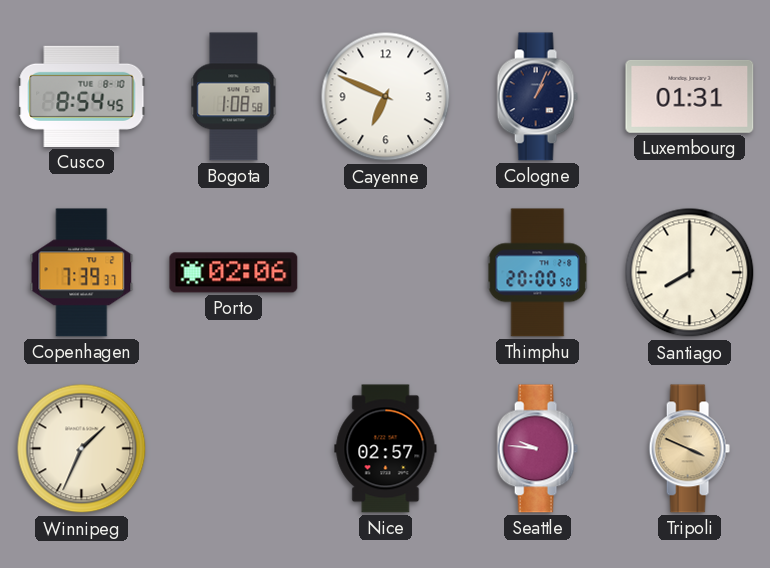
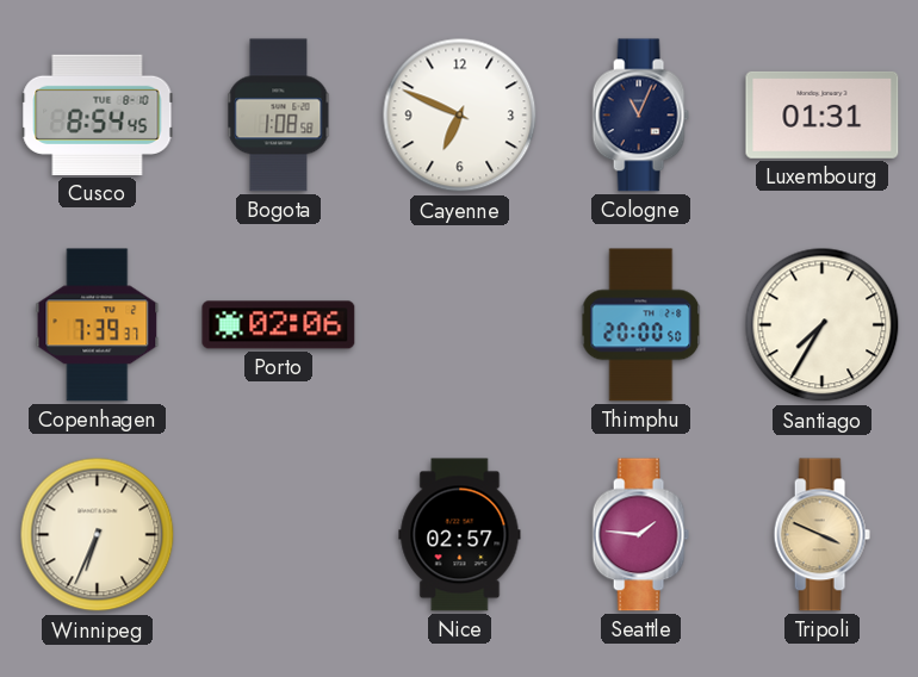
Cologne: 1:04 -> 11:04
Santiago: 8:00 -> 7:35
Winnipeg: 1:34 -> 6:34
Seattle: 9:46 -> 1:46
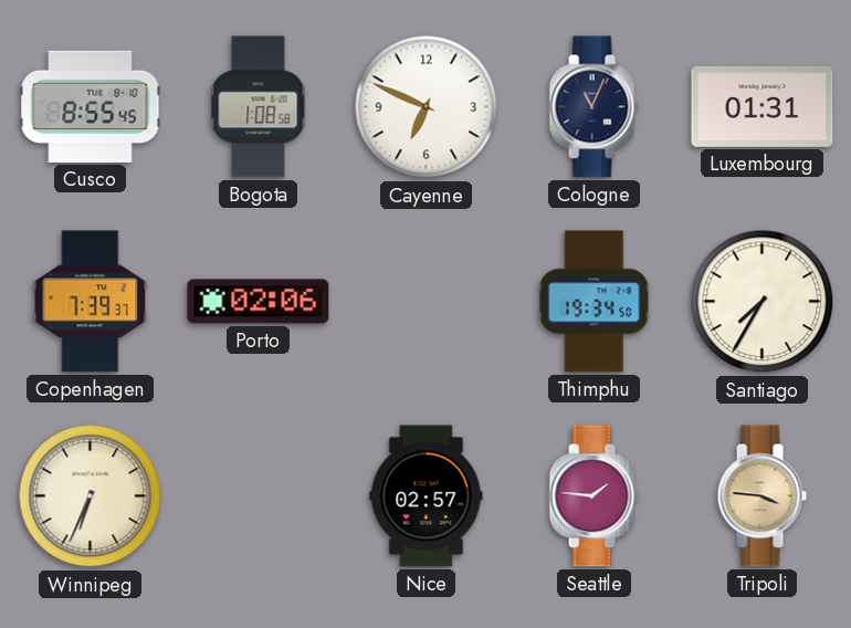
Cusco: 8:54 -> 8:55
Thimphu: 20:00 -> 19:34
Tripoli: 3:49 -> 3:46
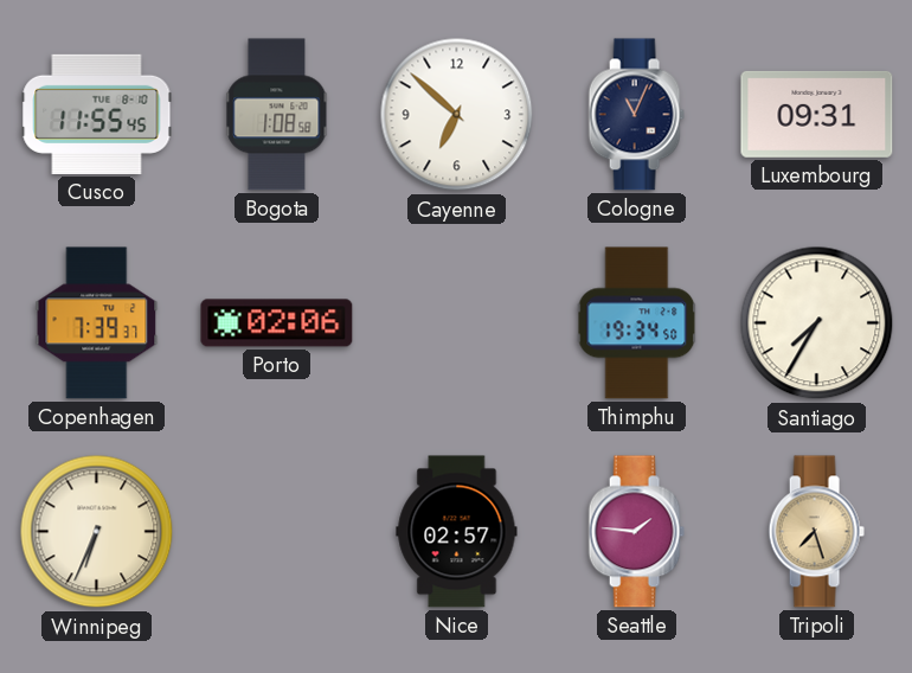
Cusco: 8:55 -> 11:55
Cayenne: 6:49 -> 6:52
Luxembourg: 01:31 -> 09:31
Tripoli: 3:46 -> 7:27
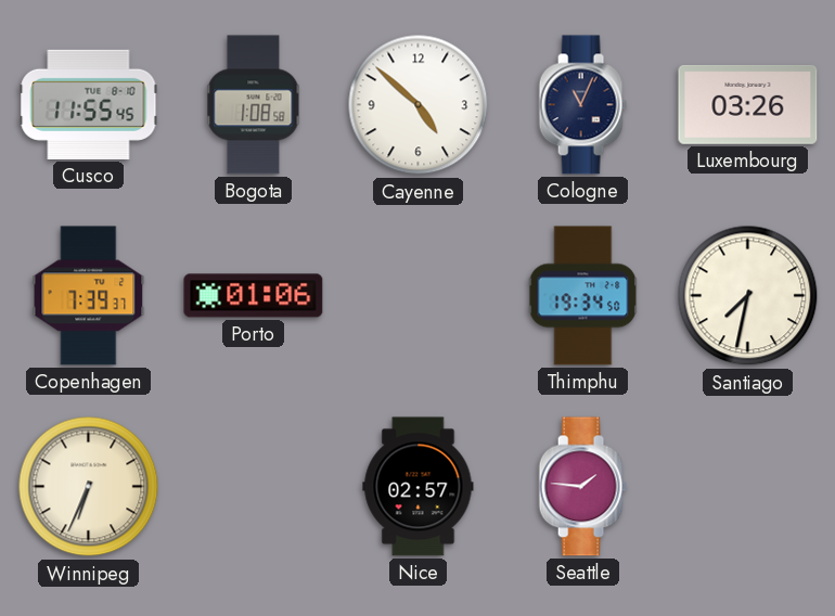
Cayenne: 6:52 -> 4:52
Luxembourg: 09:31 -> 03:26
Porto: 02:06 -> 01:06
Santiago: 7:35 -> 7:32
Tripoli: 7:27 -> none
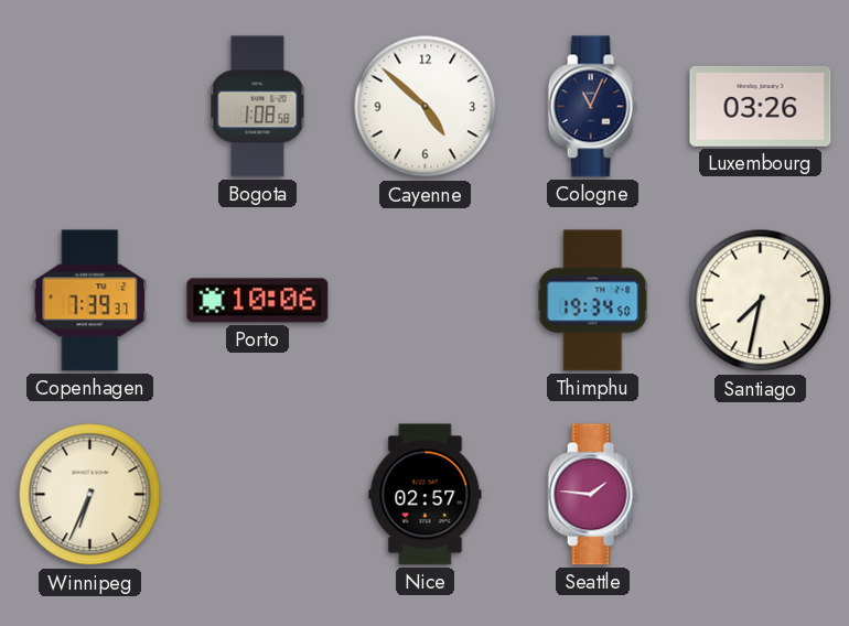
Cusco: 11:55 -> none
Porto: 01:06 -> 10:06
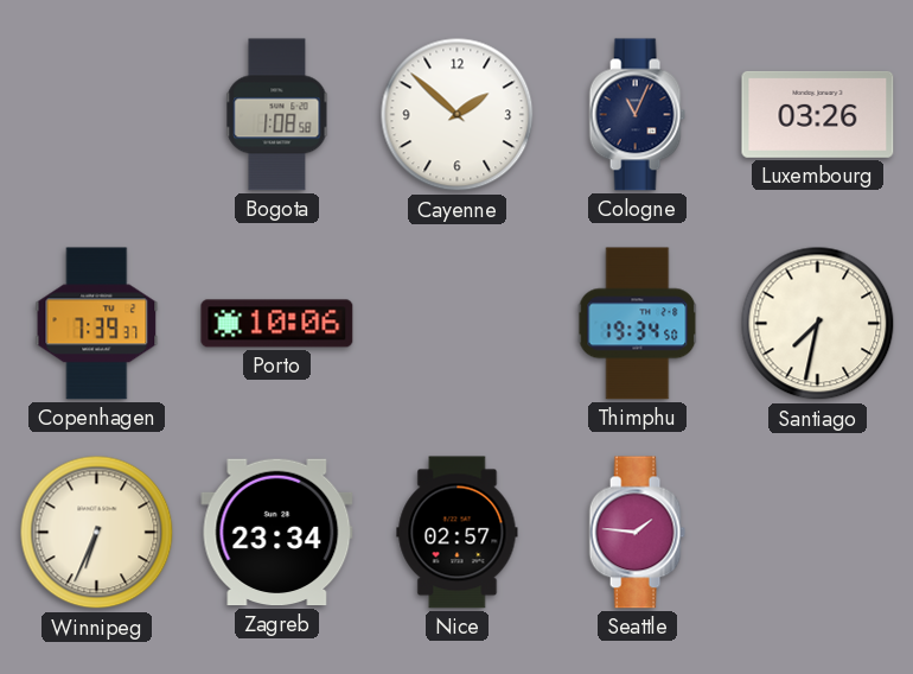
Cayenne: 4:52 -> 1:52
Zagreb: none -> 23:34
